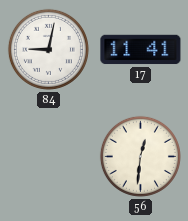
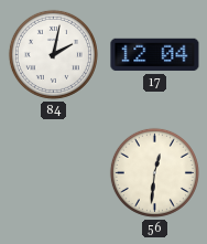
84: 9:02 -> 2:02
17: 11:41 -> 12:04
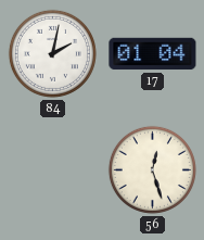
17: 12:04 -> 01:04
56: 12:31 -> 12:27
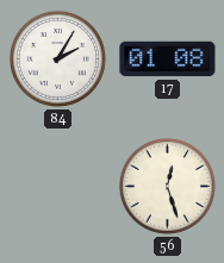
84: 2:02 -> 2:05
17: 01:04 -> 01:08
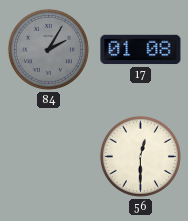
84 dial: white -> grey
56: 12:27 -> 12:30
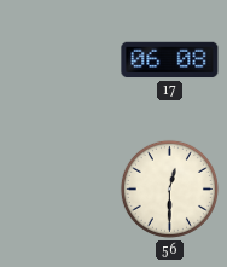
84: 2:05 -> none
17: 01:08 -> 06:08
